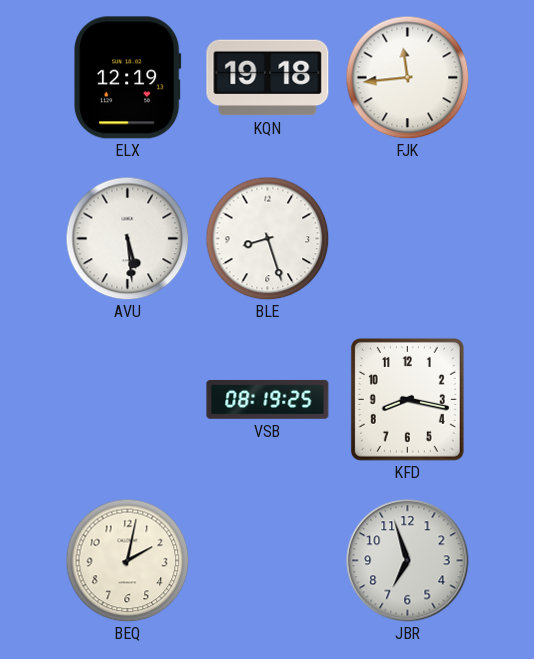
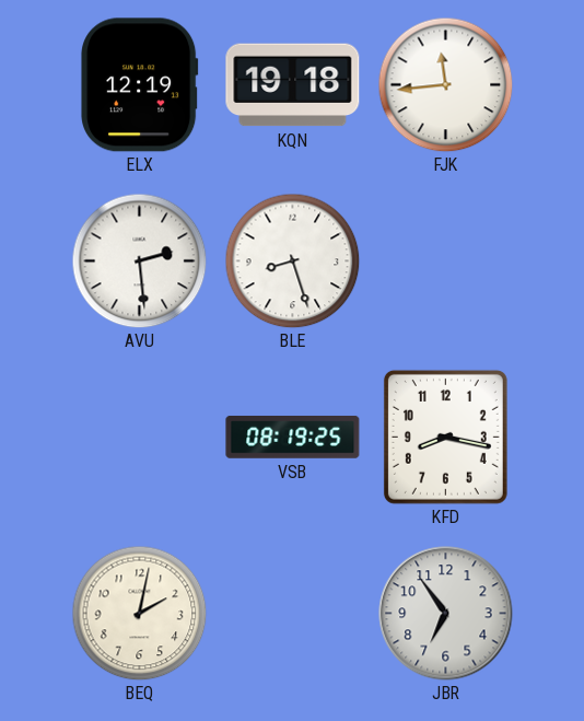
AVU: 5:29 -> 2:29
JBR: 6:57 -> 6:54
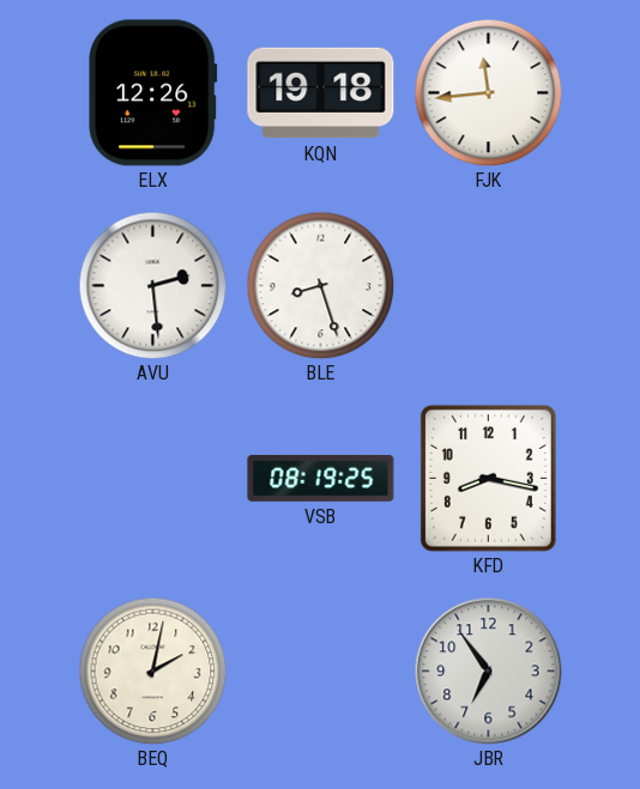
ELX: 12:19 -> 12:26
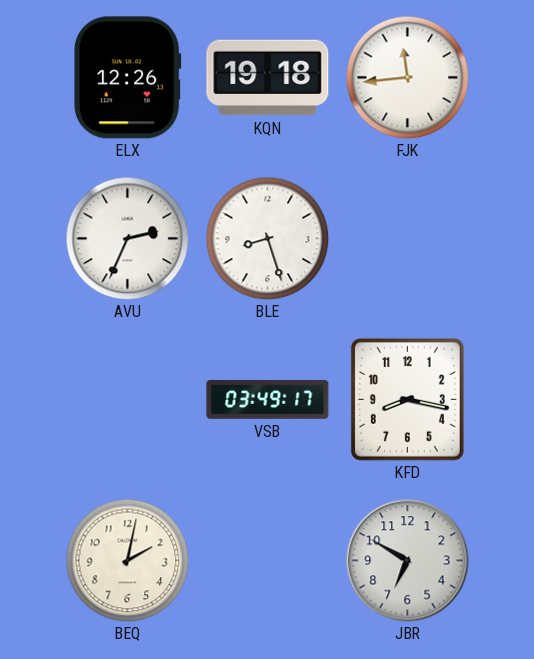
AVU: 2:29 -> 2:34
VSB: 08:19 -> 03:49
JBR: 6:54 -> 6:50
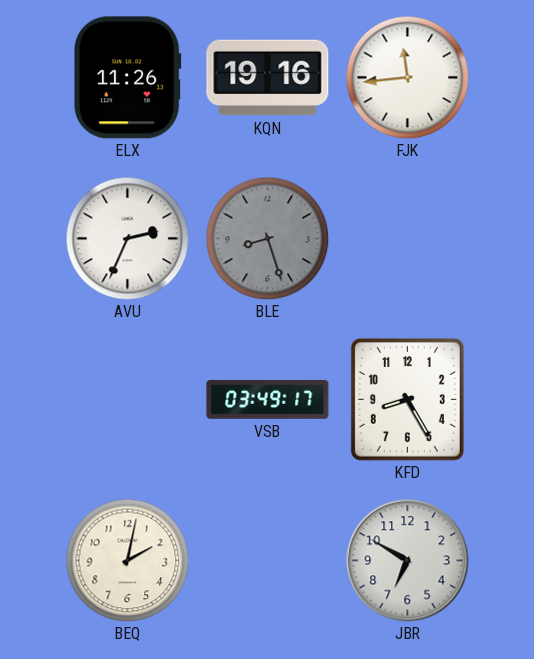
ELX: 12:26 -> 11:26
KQN: 19:18 -> 19:16
BLE dial: white -> grey
KFD: 8:17 -> 8:25
